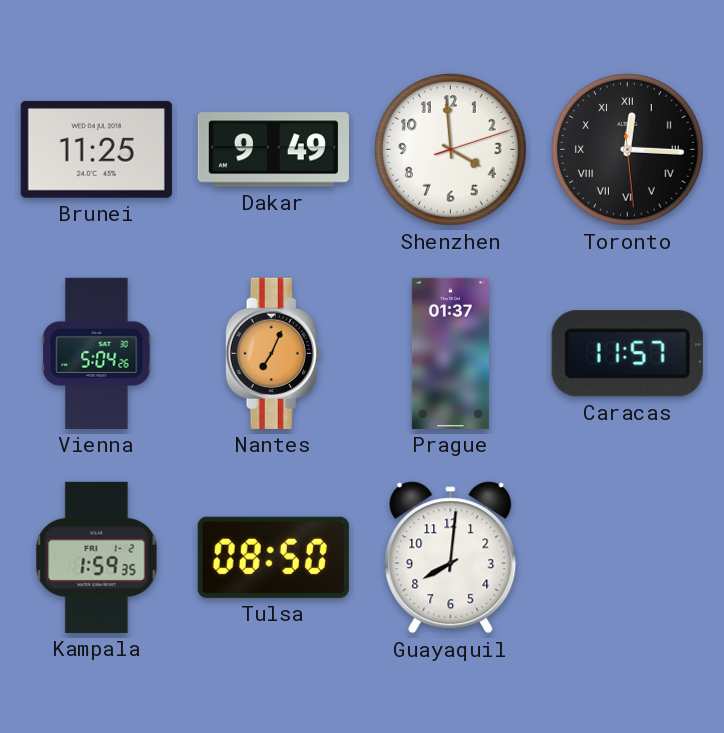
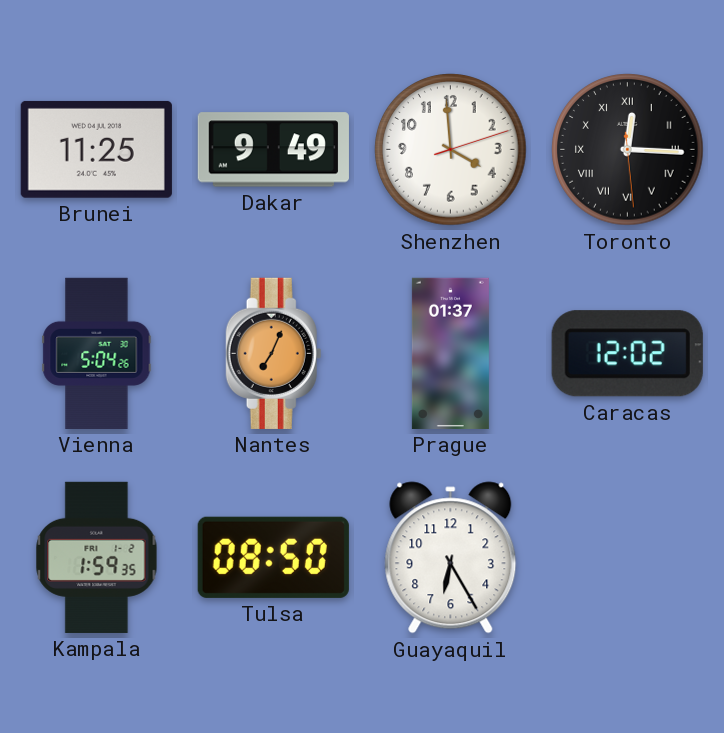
Caracas: 11:57 -> 12:02
Guayaquil: 8:01 -> 6:25
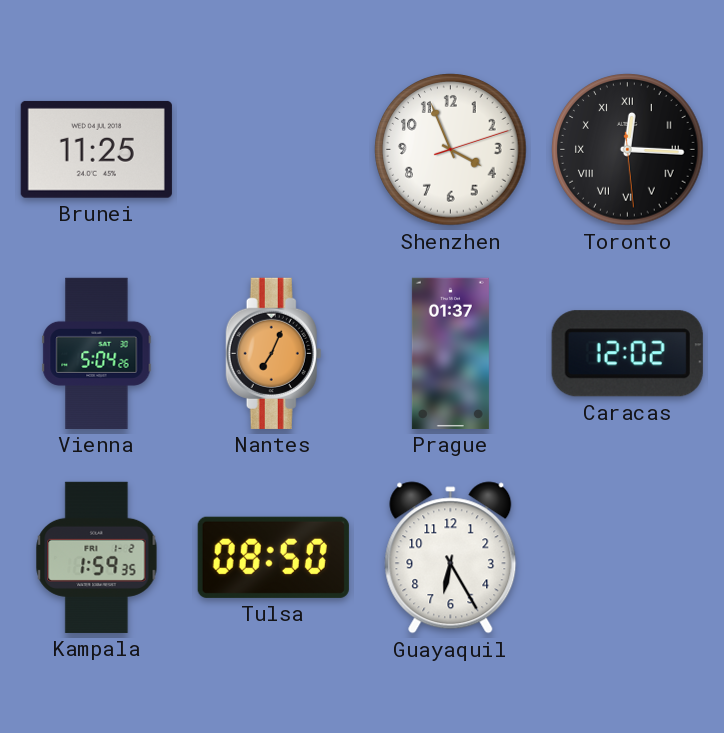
Dakar: 9:49 -> none
Shenzhen: 3:59 -> 3:56
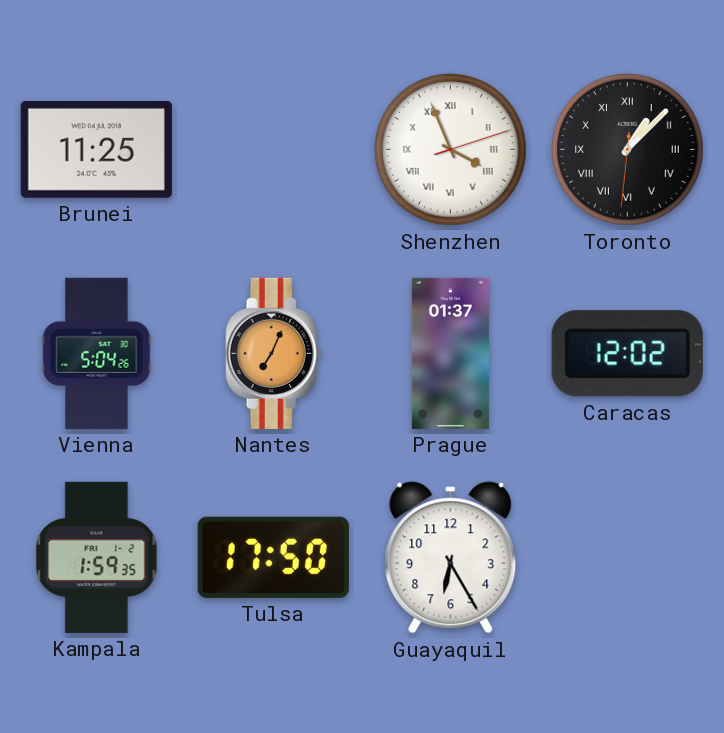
Shenzhen numerals: Arabic -> Roman
Toronto: 12:15 -> 1:07
Tulsa: 08:50 -> 17:50
